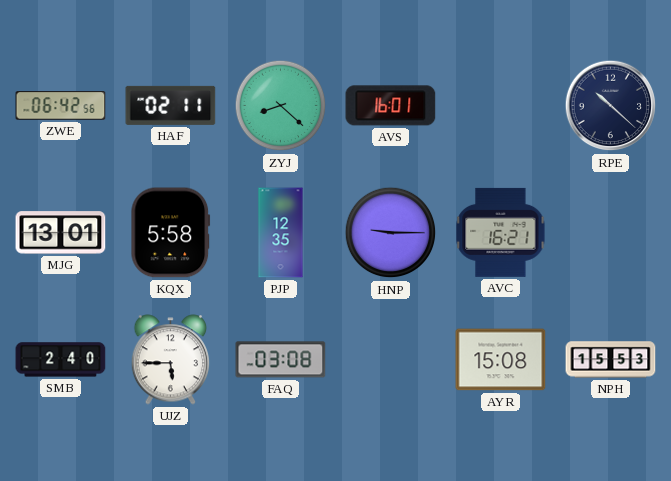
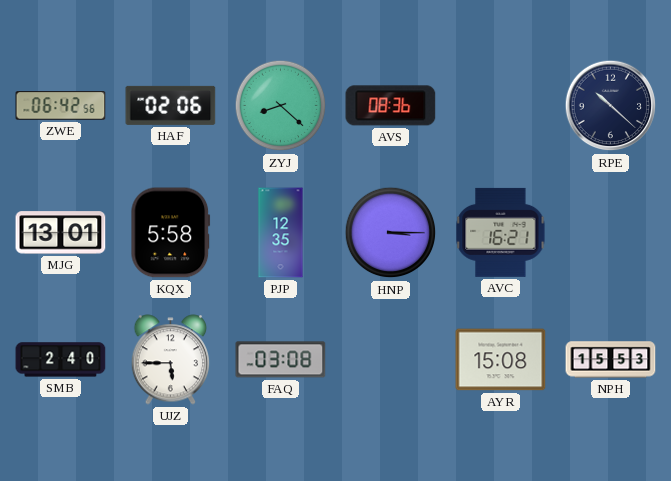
HAF: 02:11 -> 02:06
AVS: 16:01 -> 08:36
HNP: 9:15 -> 3:15
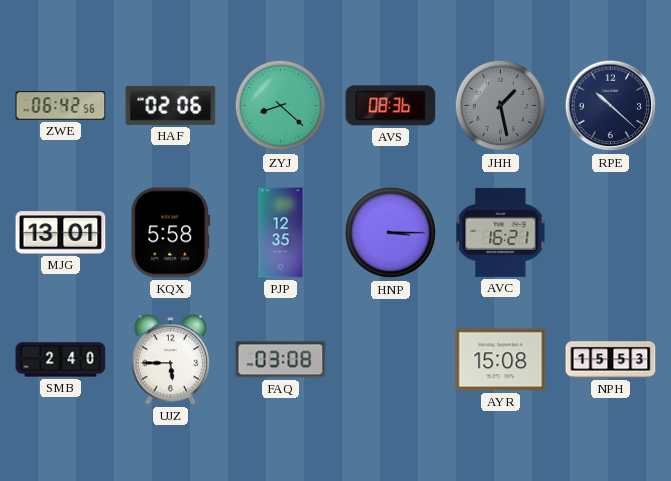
JHH: none -> 1:28
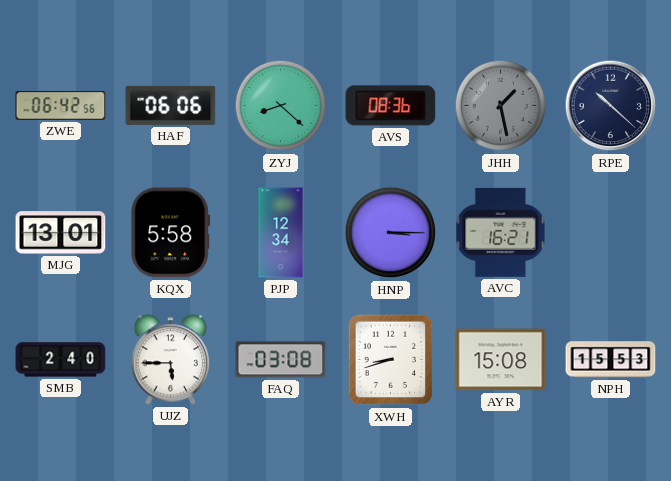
HAF: 02:06 -> 06:06
PJP: 12:35 -> 12:34
XWH: none -> 8:42
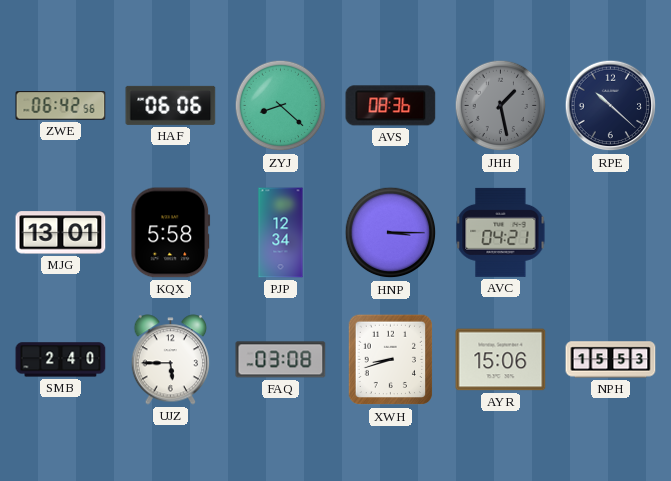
AVC: 16:21 -> 04:21
AYR: 15:08 -> 15:06
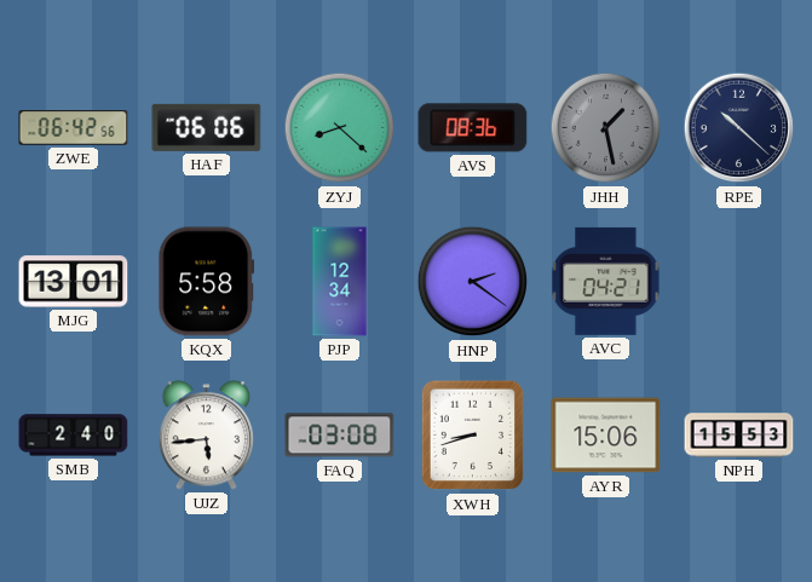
HNP: 3:15 -> 2:21
UJZ: 5:45 -> 5:44
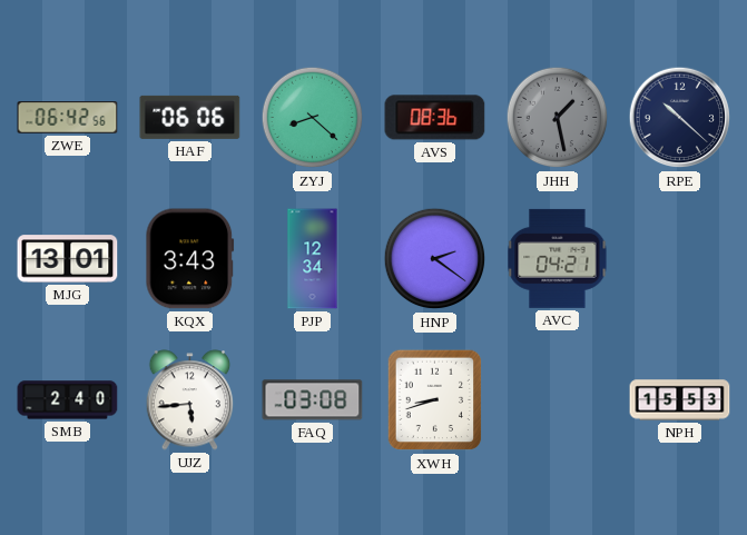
KQX: 5:58 -> 3:43
AYR: 15:06 -> none
